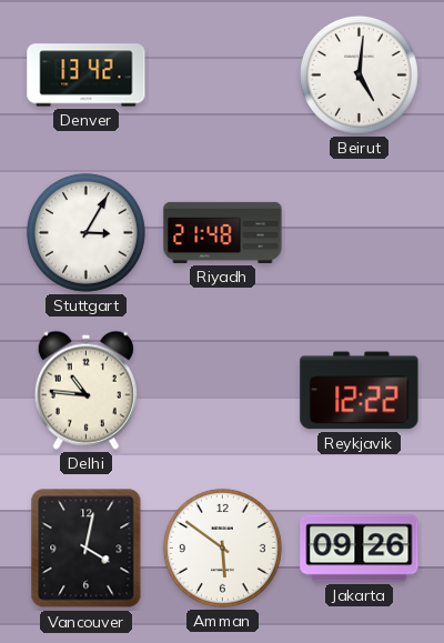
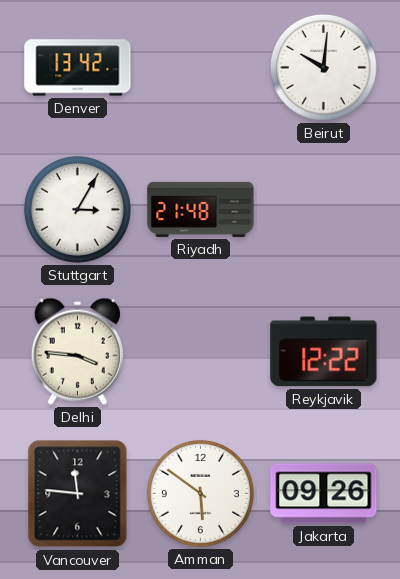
Beirut: 5:01 -> 10:01
Delhi: 10:46 -> 3:46
Vancouver: 4:02 -> 11:46
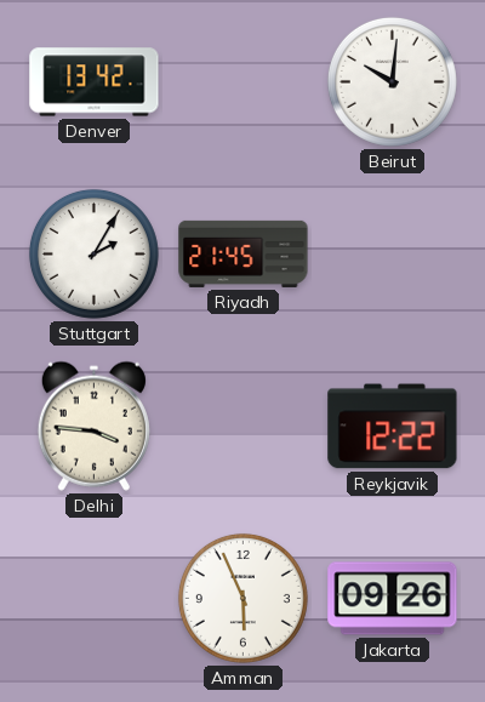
Stuttgart: 3:05 -> 2:05
Riyadh: 21:48 -> 21:45
Vancouver: 11:46 -> none
Amman: 5:51 -> 5:56
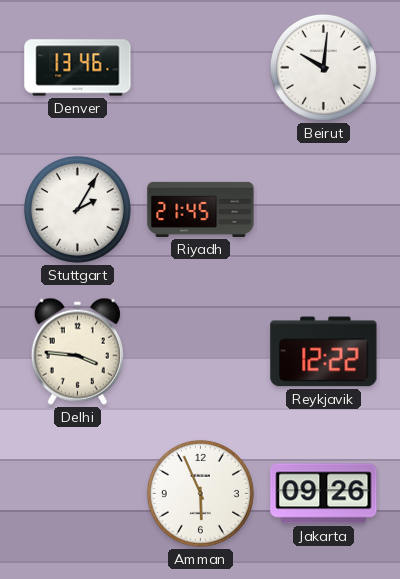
Denver: 13:42 -> 13:46
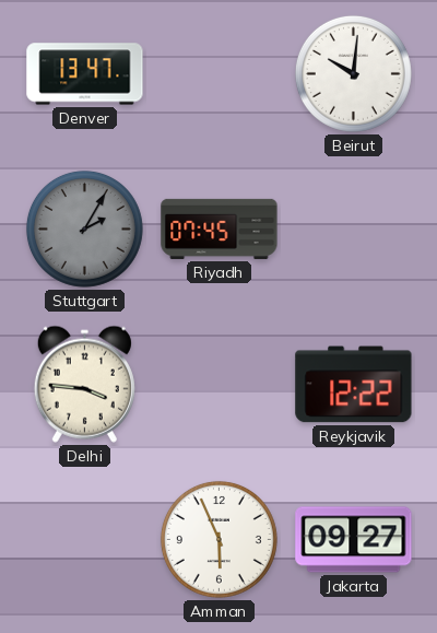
Denver: 13:46 -> 13:47
Stuttgart dial: white -> grey
Riyadh: 21:45 -> 07:45
Jakarta: 09:26 -> 09:27
